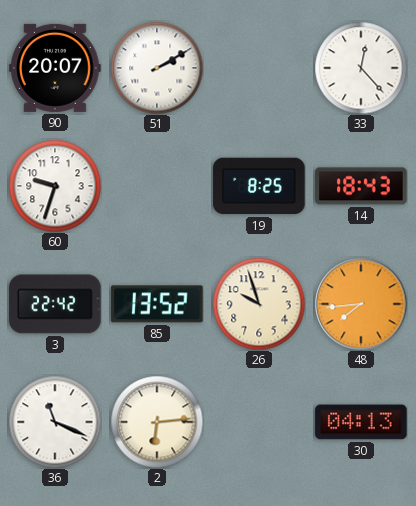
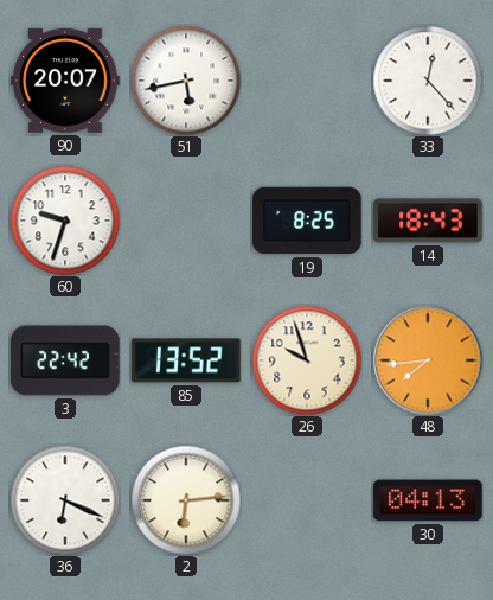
51: 2:10 -> 5:43
36: 11:19 -> 6:19
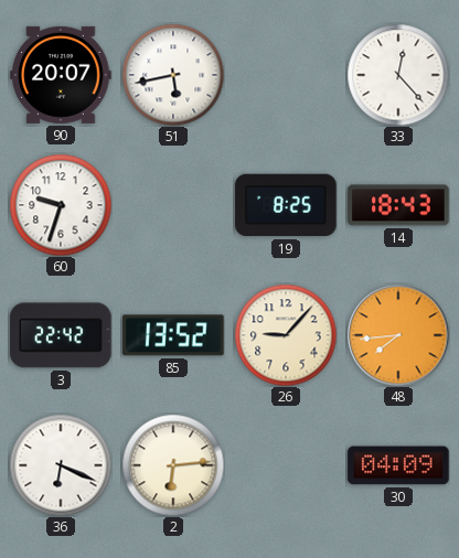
26: 9:57 -> 9:07
30: 04:13 -> 04:09
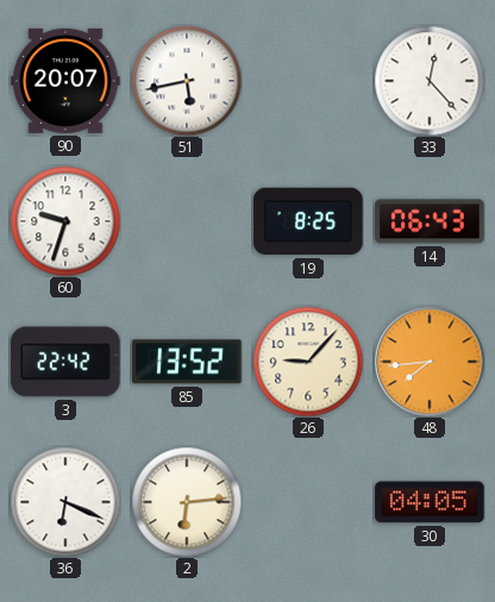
14: 18:43 -> 06:43
30: 04:09 -> 04:05
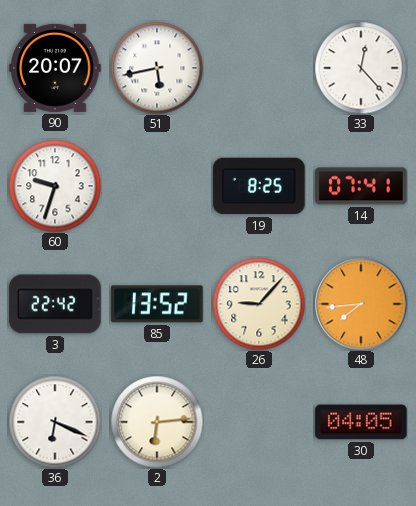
14: 06:43 -> 07:41
